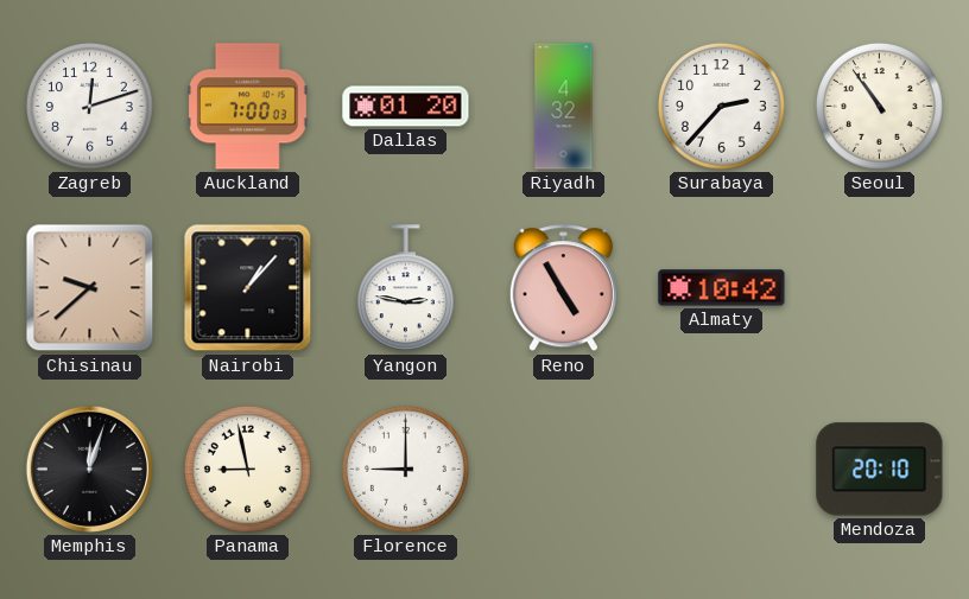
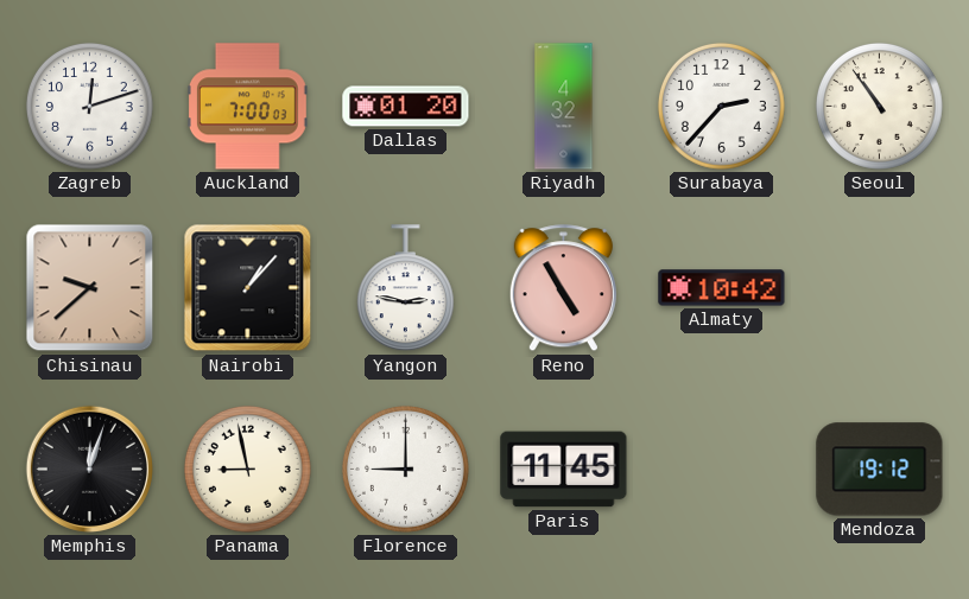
Paris: none -> 11:45
Mendoza: 20:10 -> 19:12
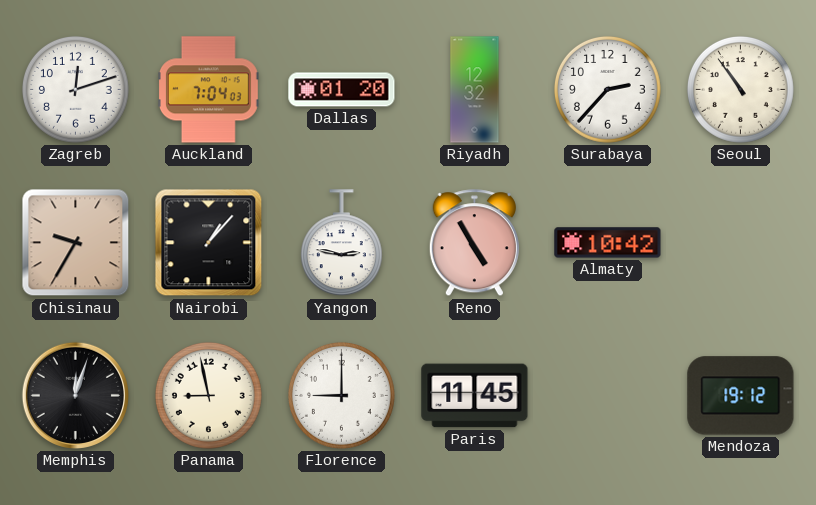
Auckland: 7:00 -> 7:04
Riyadh: 4:32 -> 12:32
Chisinau: 9:38 -> 9:35
